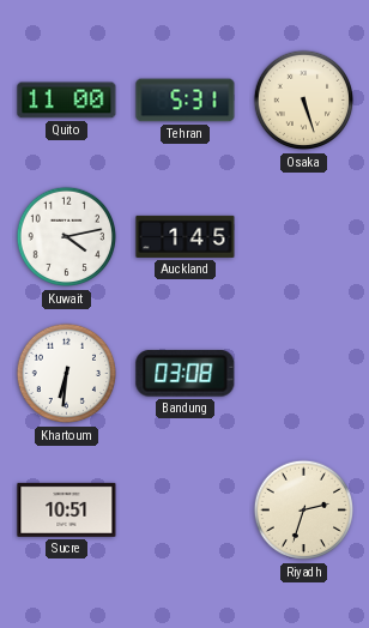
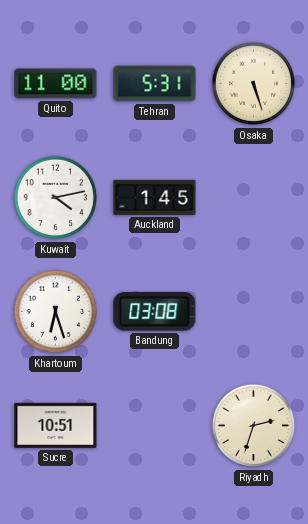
Khartoum: 6:31 -> 6:27
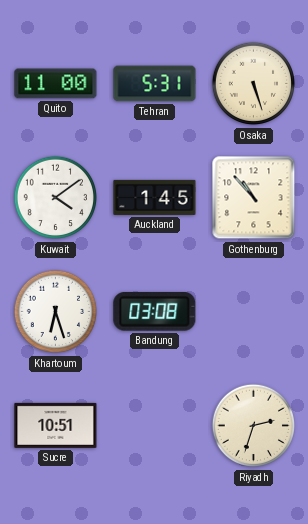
Kuwait: 4:13 -> 4:09
Gothenburg: none -> 10:53
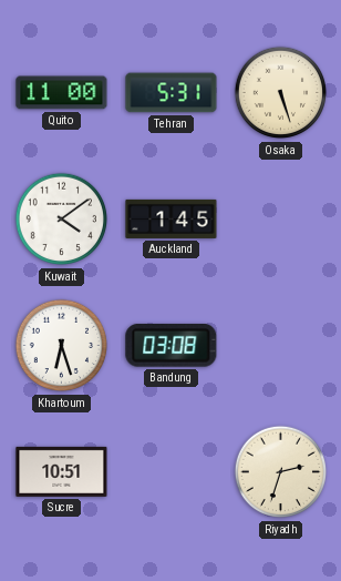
Gothenburg: 10:53 -> none
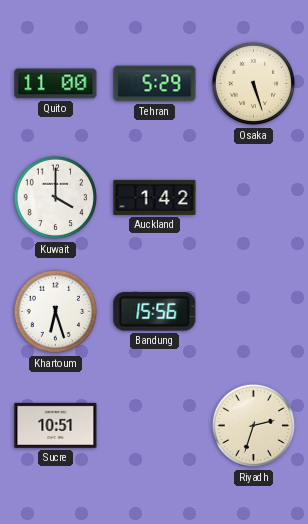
Tehran: 5:31 -> 5:29
Kuwait: 4:09 -> 4:00
Auckland: 1:45 -> 1:42
Bandung: 03:08 -> 15:56
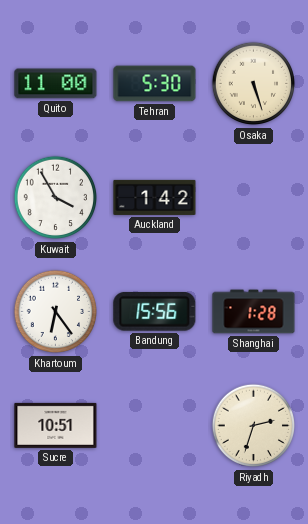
Tehran: 5:29 -> 5:30
Kuwait: 4:00 -> 3:55
Khartoum: 6:27 -> 6:24
Shanghai: none -> 1:28
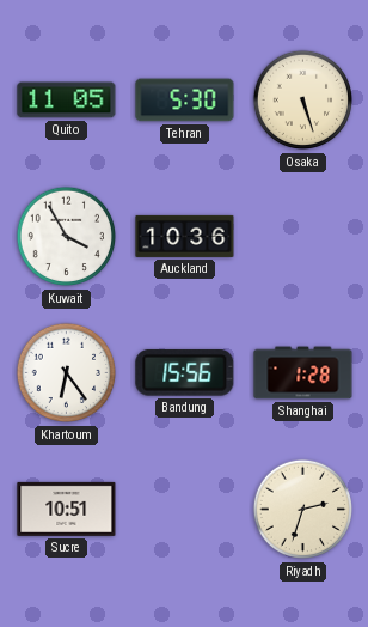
Quito: 11:00 -> 11:05
Auckland: 1:42 -> 10:36
